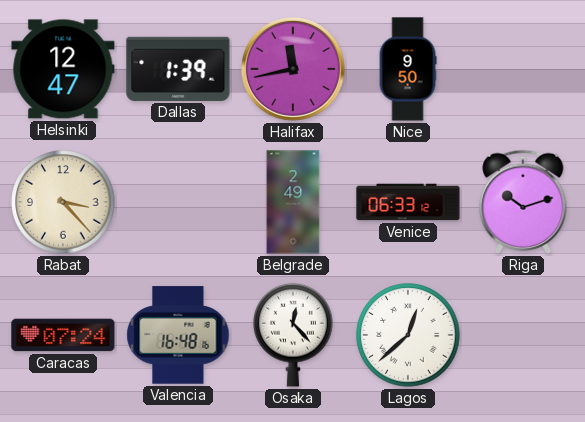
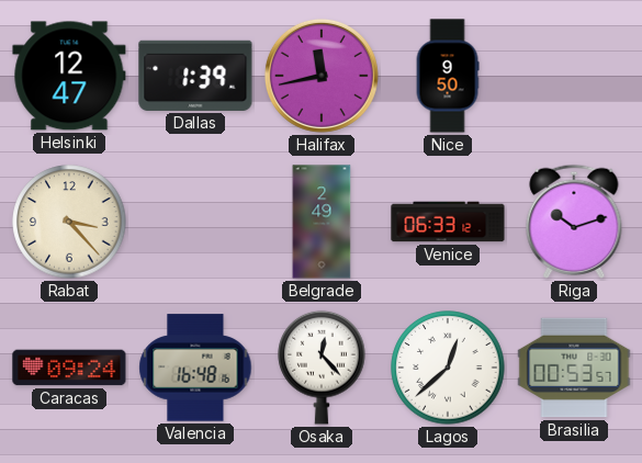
Caracas: 07:24 -> 09:24
Brasilia: none -> 00:53
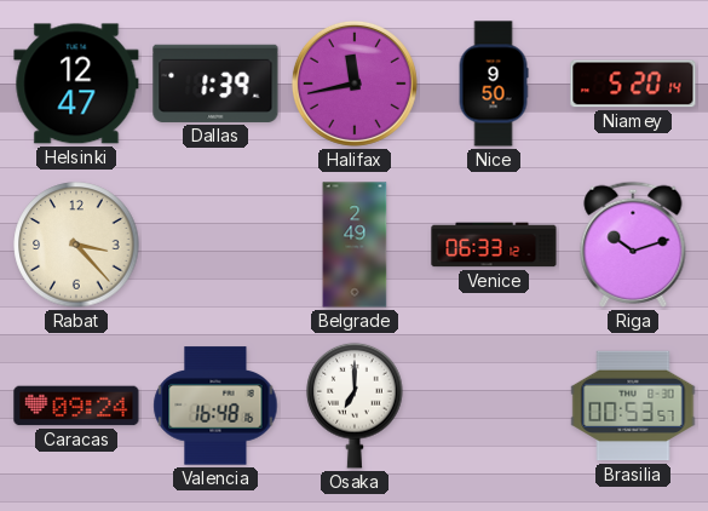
Niamey: none -> 5:20
Osaka: 12:23 -> 7:00
Lagos: 12:38 -> none
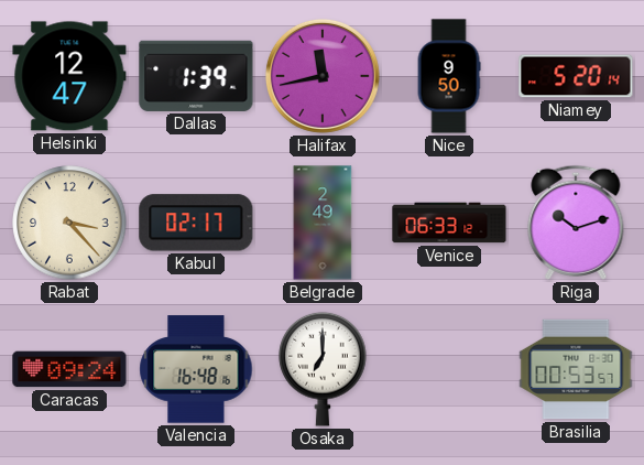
Kabul: none -> 02:17
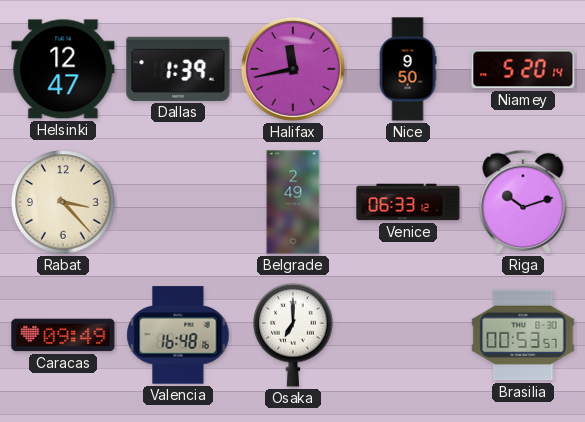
Kabul: 02:17 -> none
Caracas: 09:24 -> 09:49
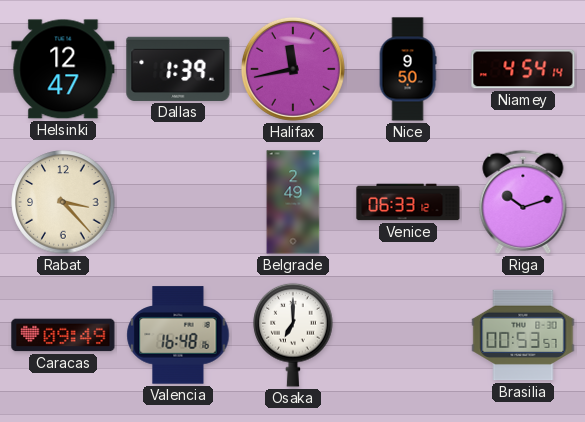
Niamey: 5:20 -> 4:54
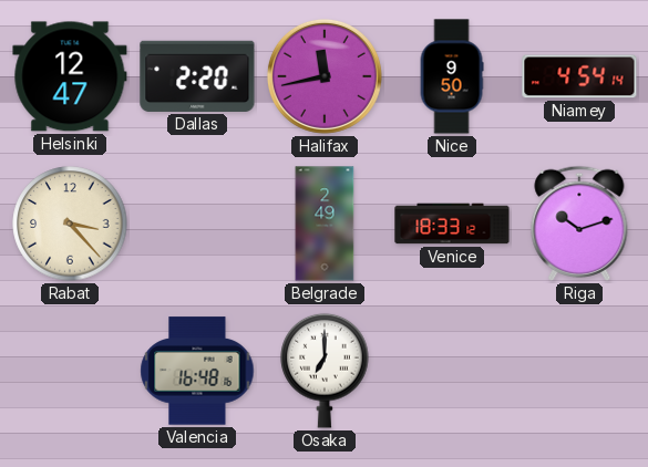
Dallas: 1:39 -> 2:20
Venice: 06:33 -> 18:33
Caracas: 09:49 -> none
Brasilia: 00:53 -> none
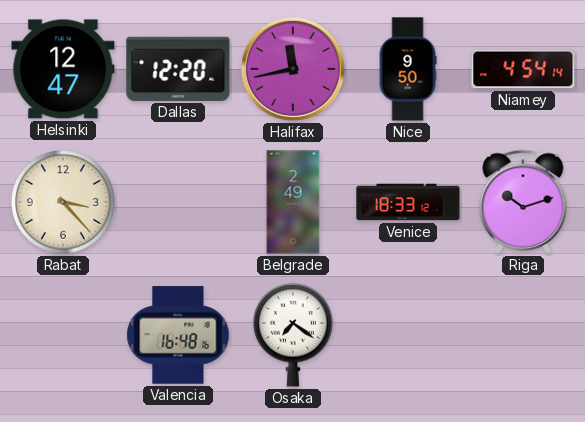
Dallas: 2:20 -> 12:20
Osaka: 7:00 -> 7:21
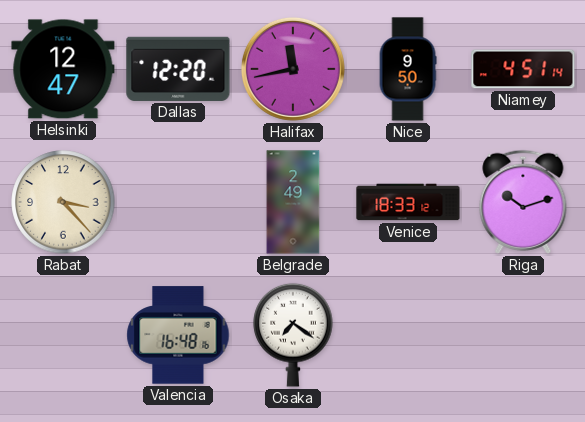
Niamey: 4:54 -> 4:51
